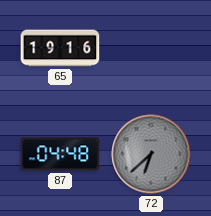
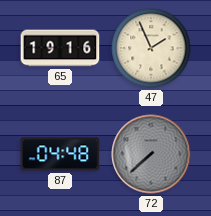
47: none -> 1:56
72: 6:38 -> 7:38
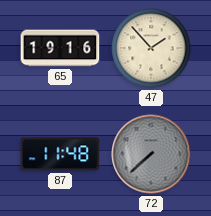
47: 1:56 -> 1:53
87: 04:48 -> 11:48
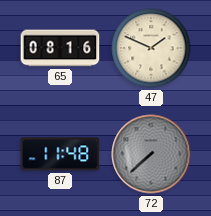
65: 19:16 -> 08:16
47: 1:53 -> 1:49
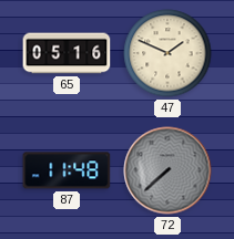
65: 08:16 -> 05:16
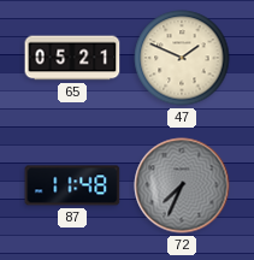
65: 05:16 -> 05:21
72: 7:38 -> 7:34
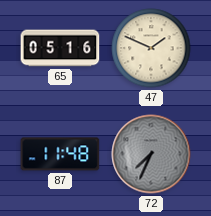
65: 05:21 -> 05:16
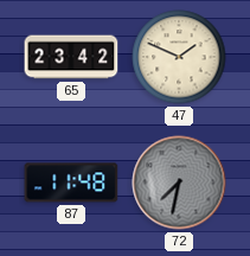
65: 05:16 -> 23:42
72: 7:34 -> 7:32
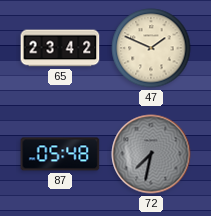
87: 11:48 -> 05:48
